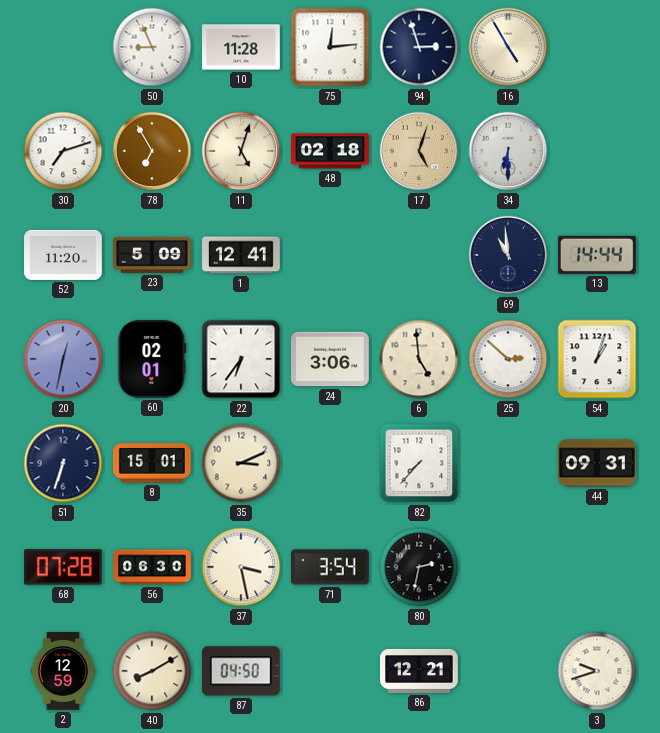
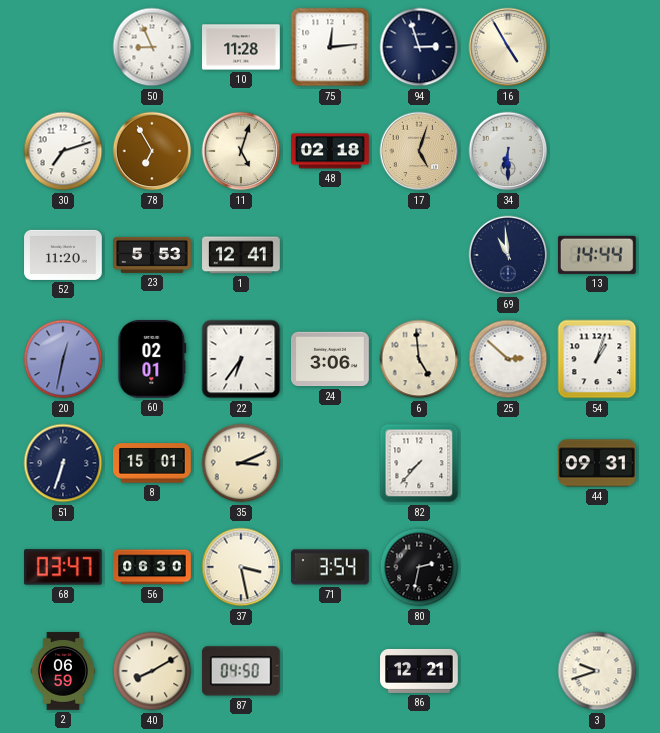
23: 5:09 -> 5:53
68: 07:28 -> 03:47
2: 12:59 -> 06:59
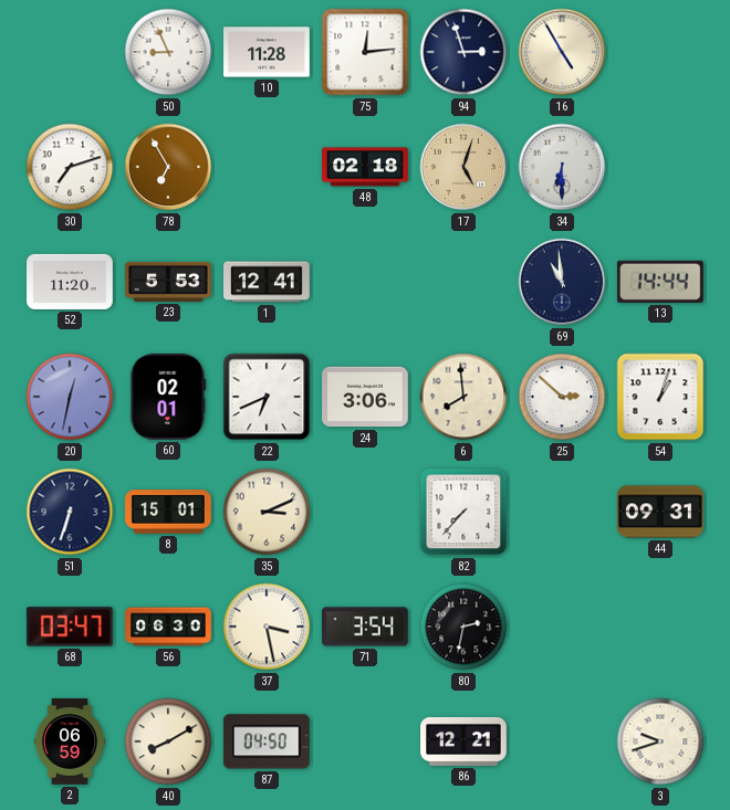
11: 5:03 -> none
22: 6:36 -> 6:41
6: 4:59 -> 7:59
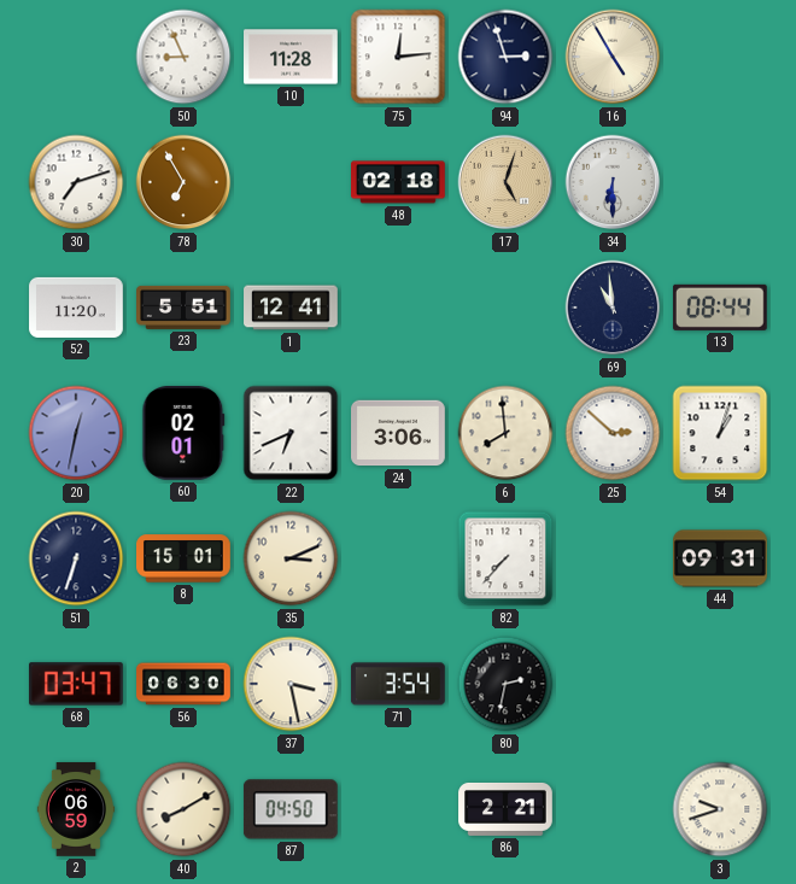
23: 5:53 -> 5:51
13: 14:44 -> 08:44
86: 12:21 -> 2:21
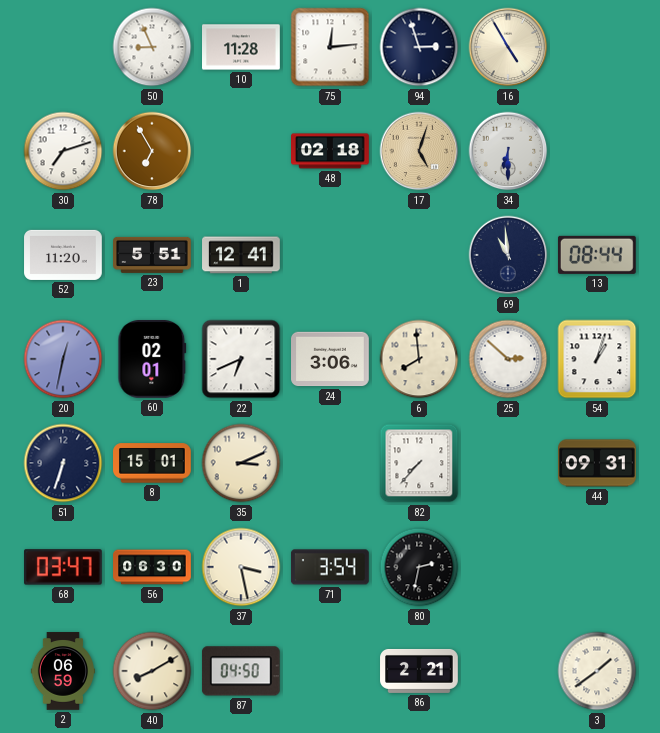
3: 9:42 -> 1:39
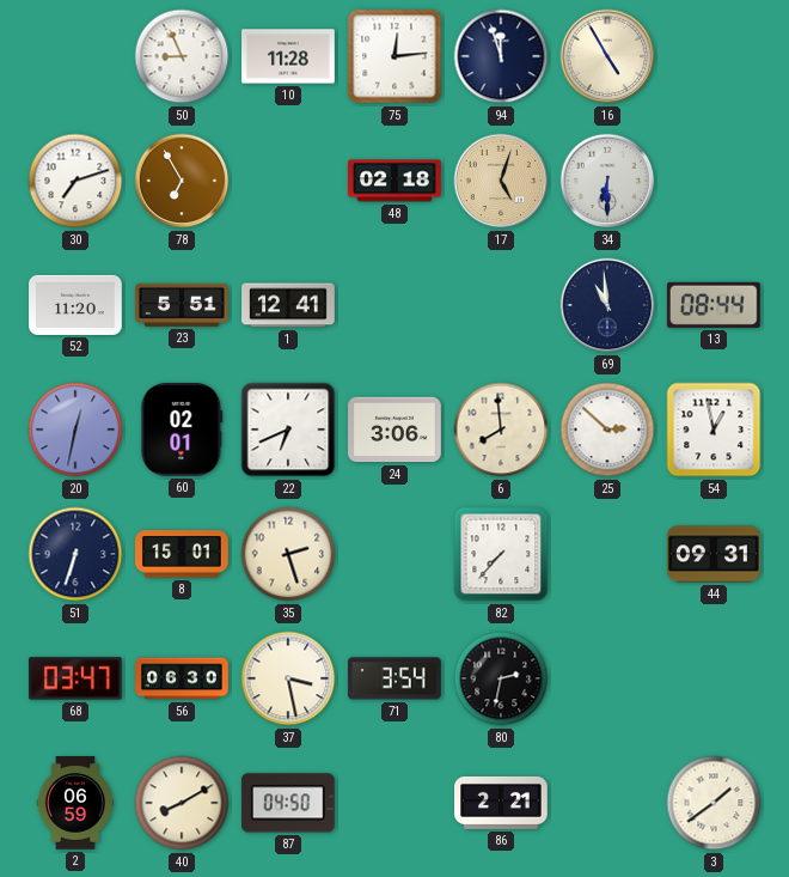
94: 2:57 -> 11:57
54: 1:03 -> 12:58
35: 3:11 -> 2:27
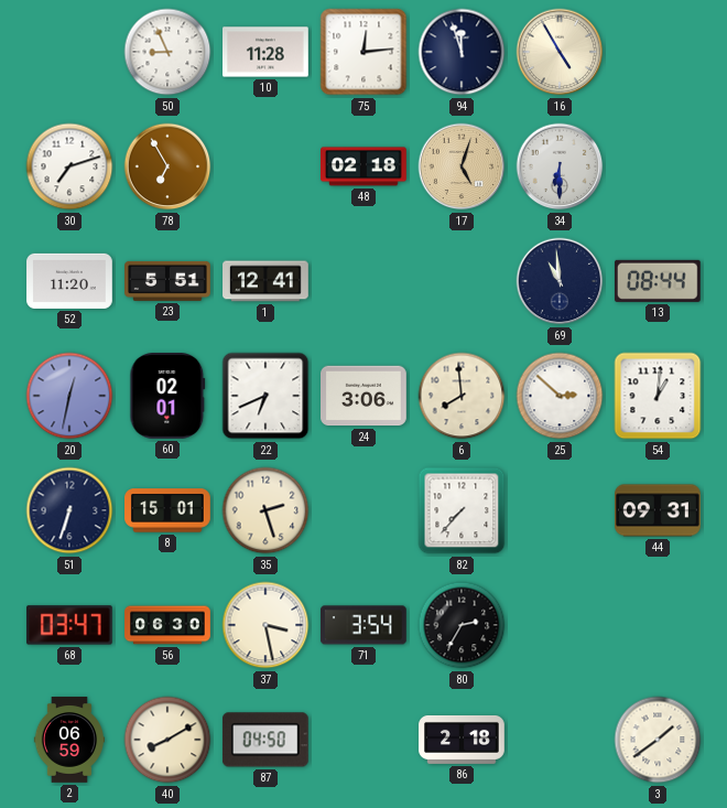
54: 12:58 -> 1:01
80: 2:32 -> 2:35
86: 2:21 -> 2:18
